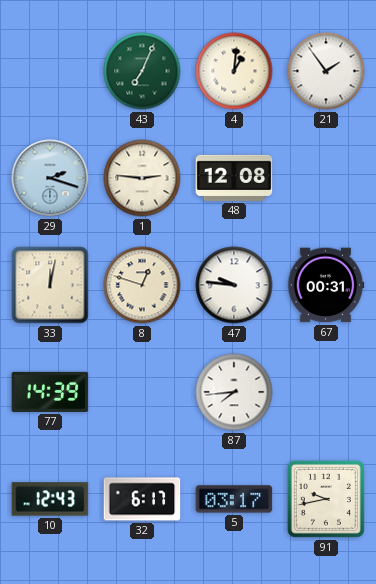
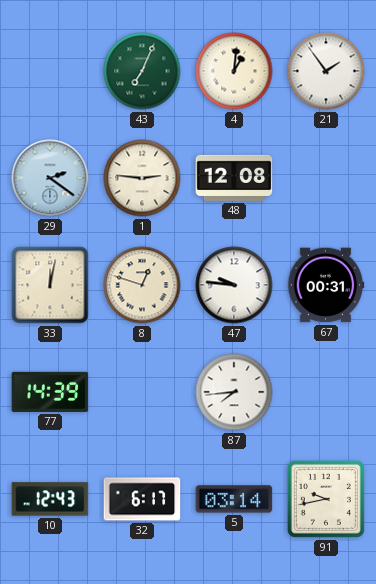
29: 2:18 -> 2:21
5: 03:17 -> 03:14
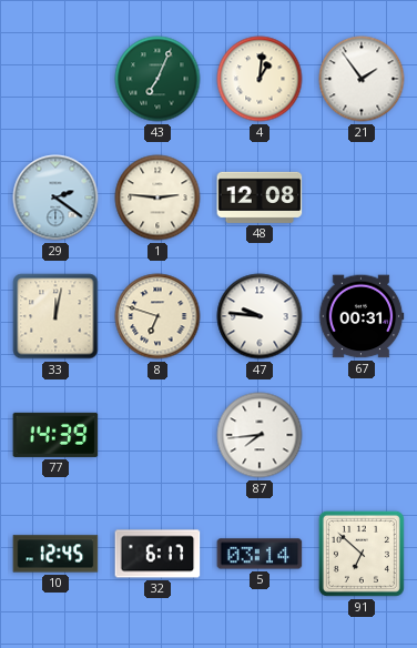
8: 12:48 -> 6:48
10: 12:43 -> 12:45
91: 9:43 -> 6:52
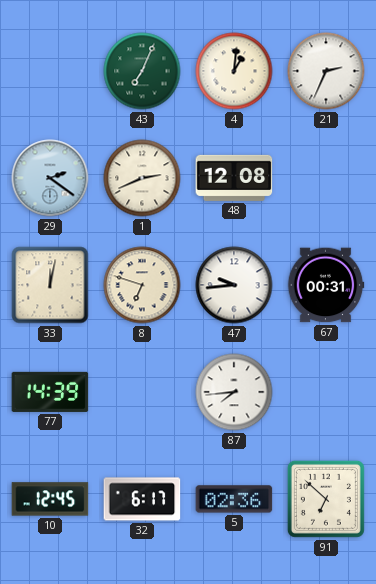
21: 1:54 -> 2:34
1: 2:46 -> 2:41
47: 9:46 -> 9:44
5: 03:14 -> 02:36
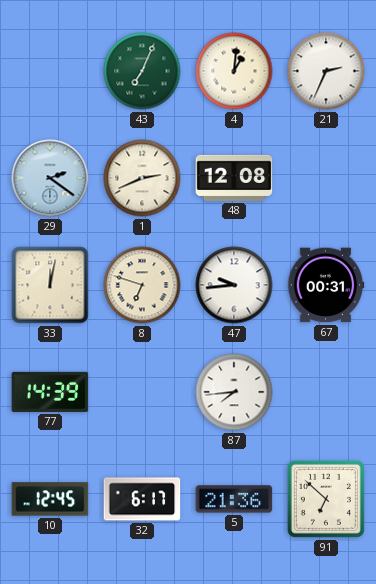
5: 02:36 -> 21:36
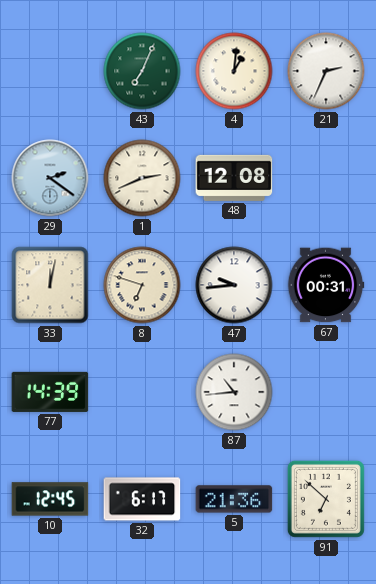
87: 7:44 -> 10:44
